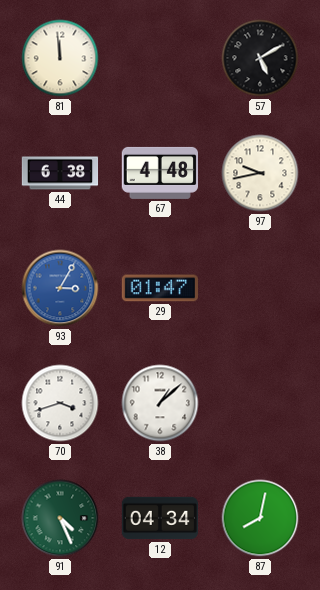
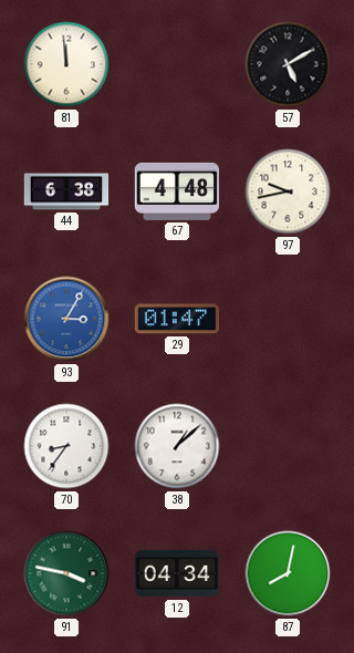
70: 3:42 -> 8:36
91: 4:26 -> 3:47
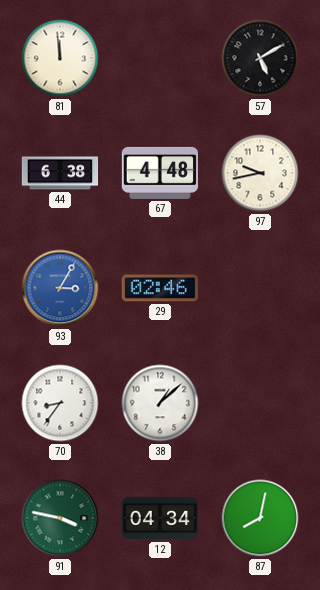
29: 01:47 -> 02:46
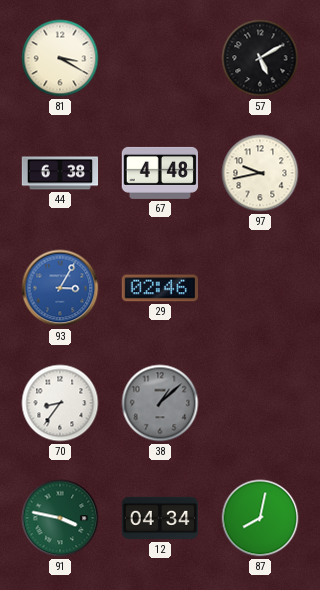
81: 11:59 -> 3:20
38 dial: white -> grey
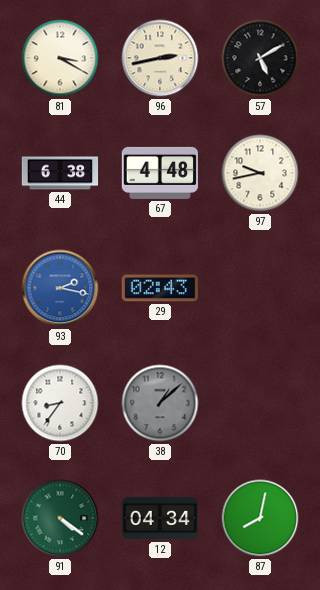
96: none -> 2:43
93: 3:05 -> 2:17
29: 02:46 -> 02:43
91: 3:47 -> 4:21
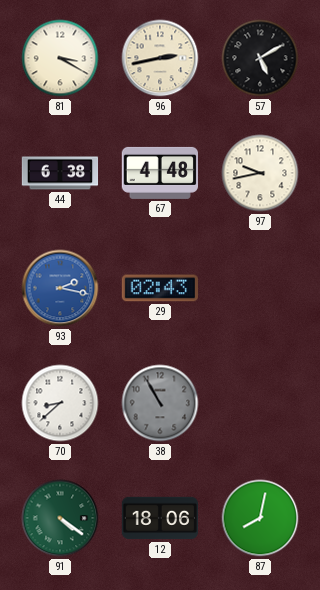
70: 8:36 -> 8:38
38: 1:08 -> 10:55
12: 04:34 -> 18:06
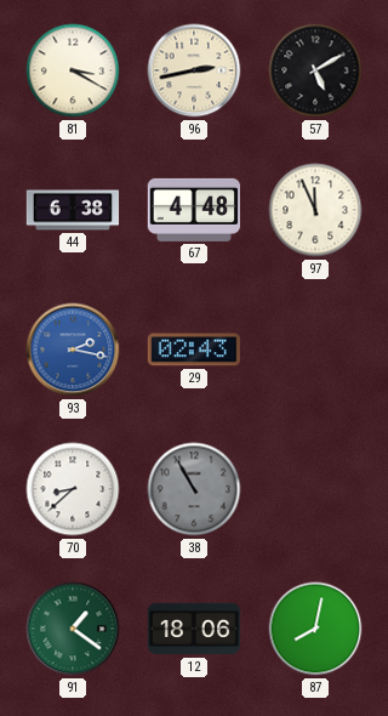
97: 9:43 -> 11:56
91: 4:21 -> 1:21
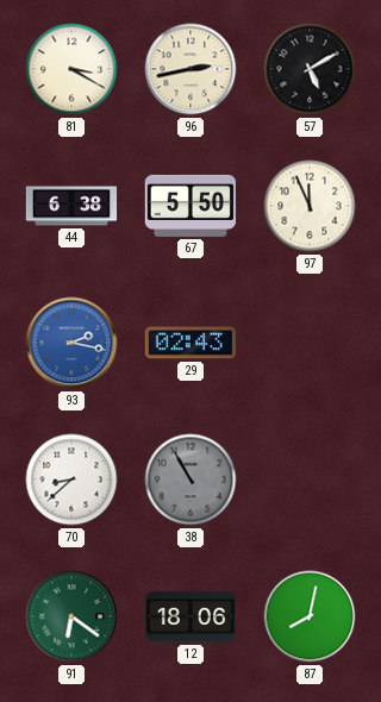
67: 4:48 -> 5:50
91: 1:21 -> 6:21
